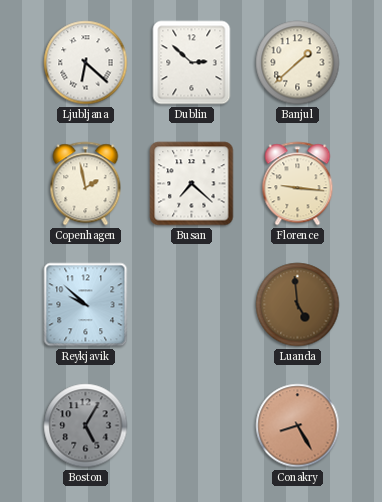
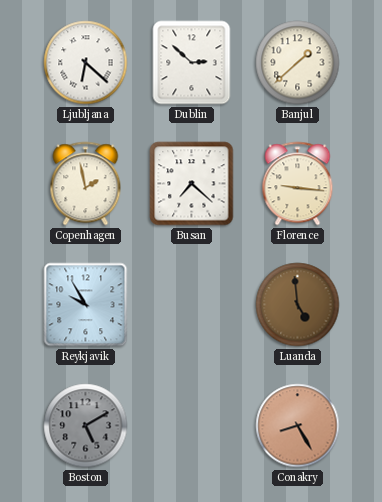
Reykjavik: 9:52 -> 9:55
Boston: 5:05 -> 5:10
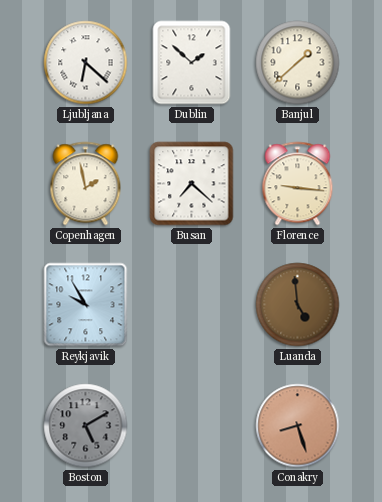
Dublin: 2:52 -> 1:52
Conakry: 8:25 -> 8:27
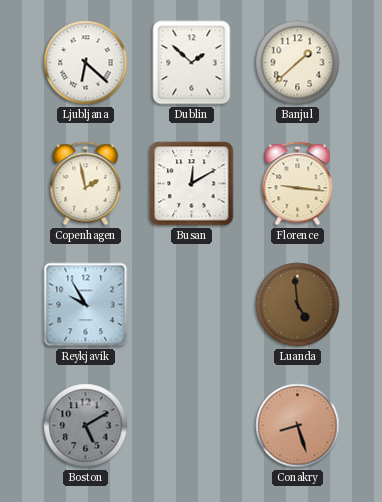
Busan: 7:22 -> 12:10
